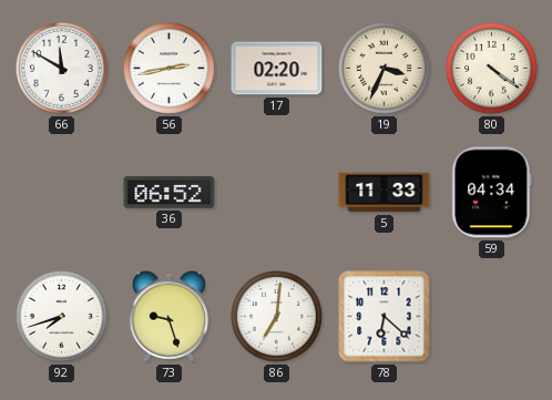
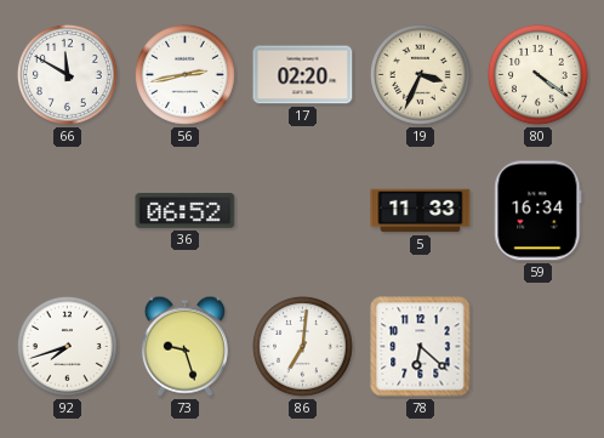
59: 04:34 -> 16:34
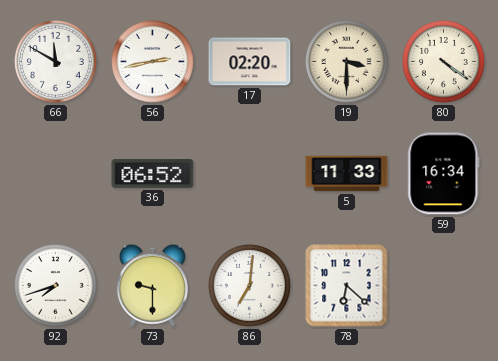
19: 3:34 -> 3:30
73: 9:27 -> 9:30
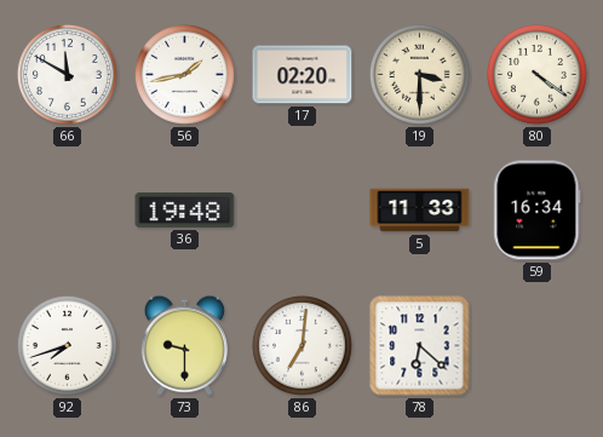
56: 2:43 -> 1:43
36: 06:52 -> 19:48
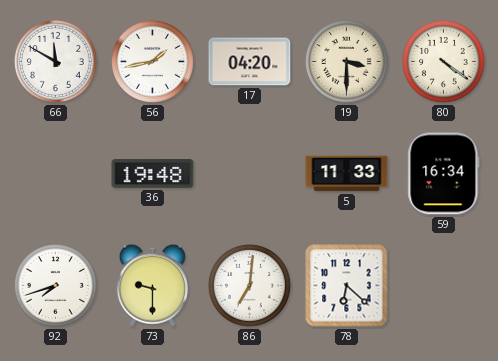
17: 02:20 -> 04:20
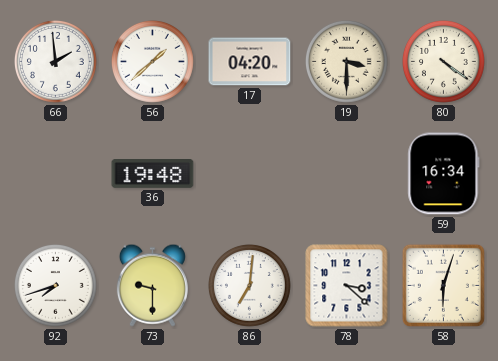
66: 11:50 -> 1:59
56: 1:43 -> 1:38
5: 11:33 -> none
78: 6:22 -> 3:22
58: none -> 6:03
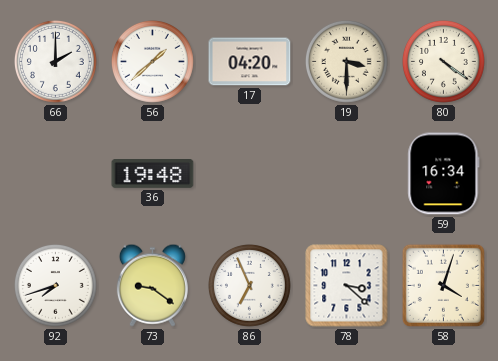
66: 1:59 -> 2:00
73: 9:30 -> 9:21
86: 7:01 -> 6:56
58: 6:03 -> 4:03
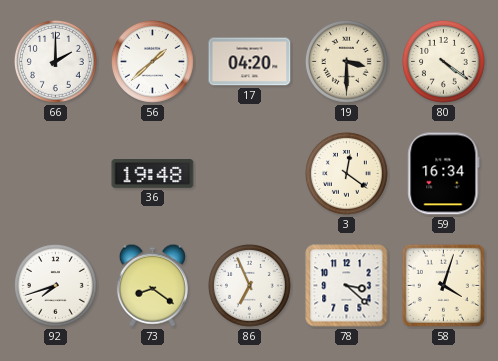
3: none -> 12:21
73: 9:21 -> 8:21
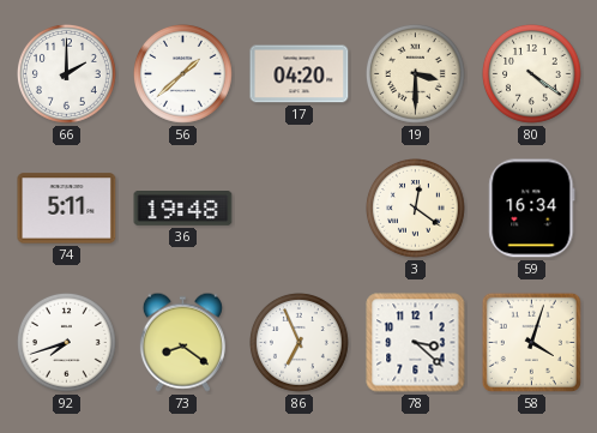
74: none -> 5:11
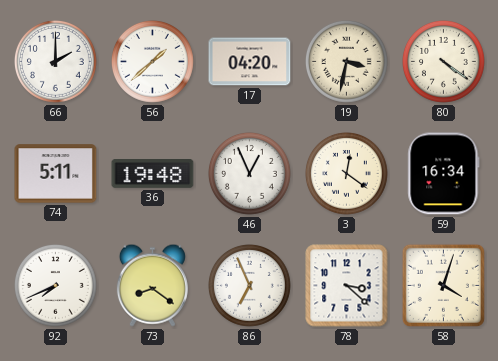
19: 3:30 -> 3:32
46: none -> 12:56
92: 7:42 -> 7:41
